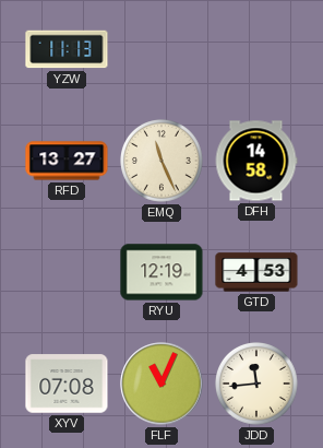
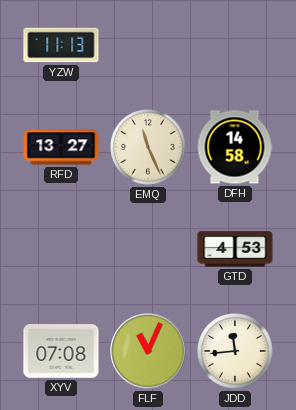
RYU: 12:19 -> none
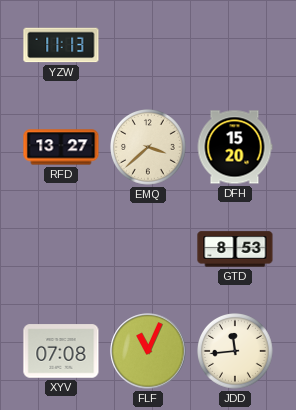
EMQ: 11:26 -> 3:38
DFH: 14:58 -> 15:20
GTD: 4:53 -> 8:53
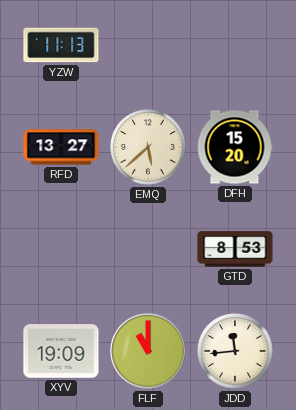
EMQ: 3:38 -> 5:38
XYV: 07:08 -> 19:09
FLF: 11:04 -> 11:00
